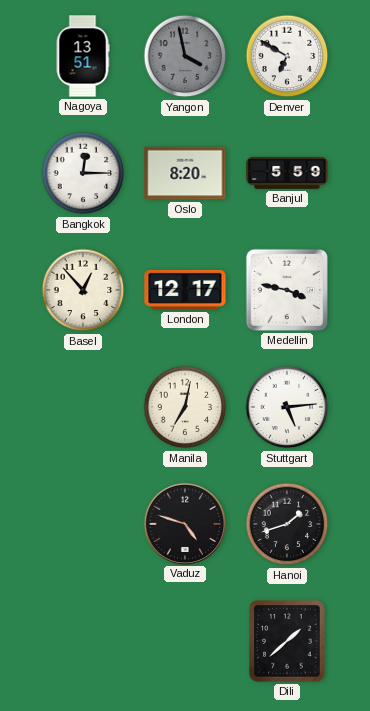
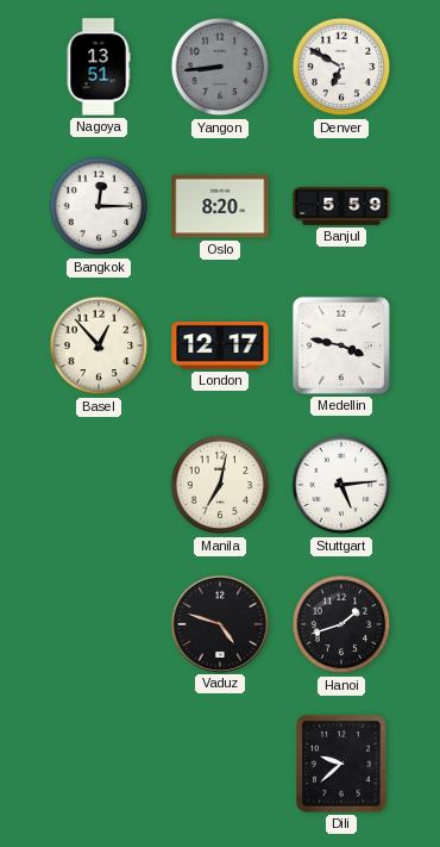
Yangon: 3:58 -> 8:44
Dili: 1:38 -> 9:38
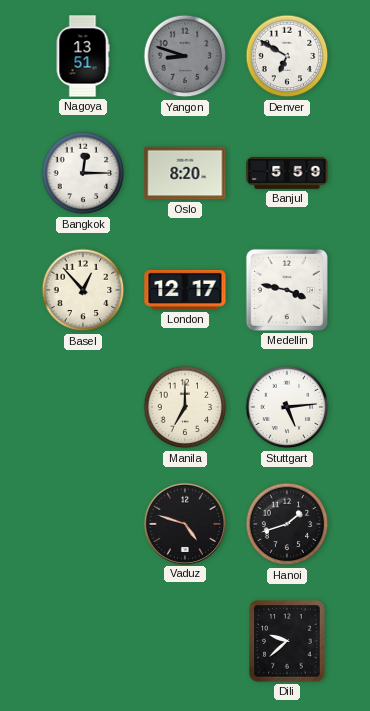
Yangon: 8:44 -> 8:48
Manila: 7:02 -> 7:00
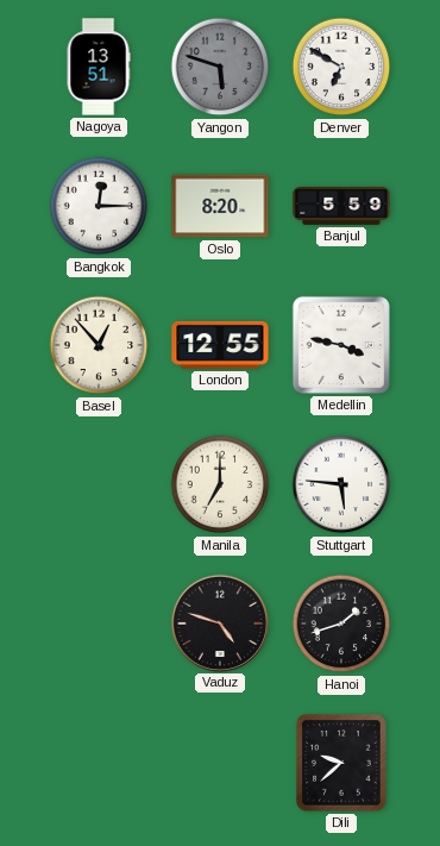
Yangon: 8:48 -> 5:48
London: 12:17 -> 12:55
Stuttgart: 5:14 -> 5:46
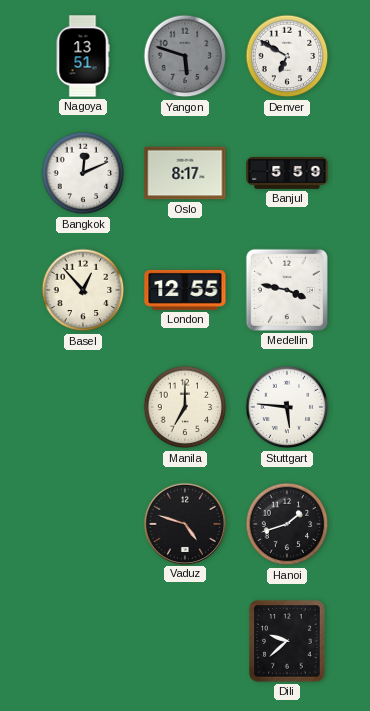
Bangkok: 12:15 -> 12:11
Oslo: 8:20 -> 8:17
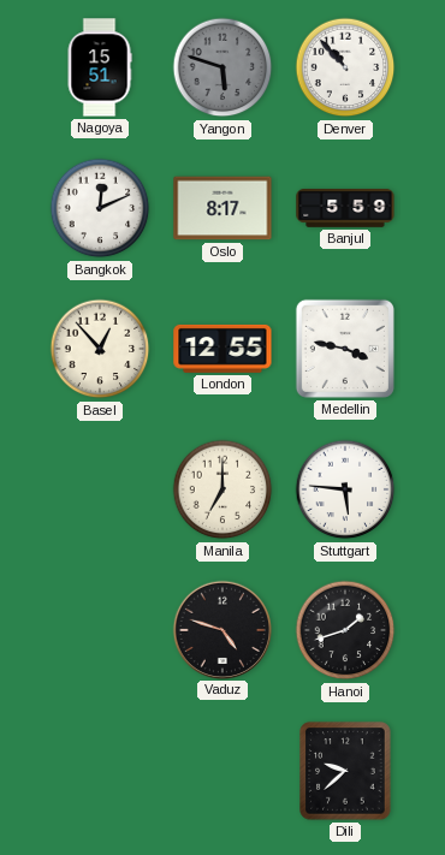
Nagoya: 13:51 -> 15:51
Denver: 6:50 -> 10:53
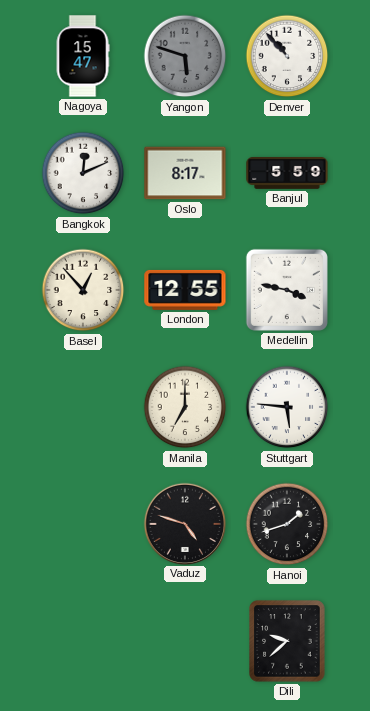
Nagoya: 15:51 -> 15:47
